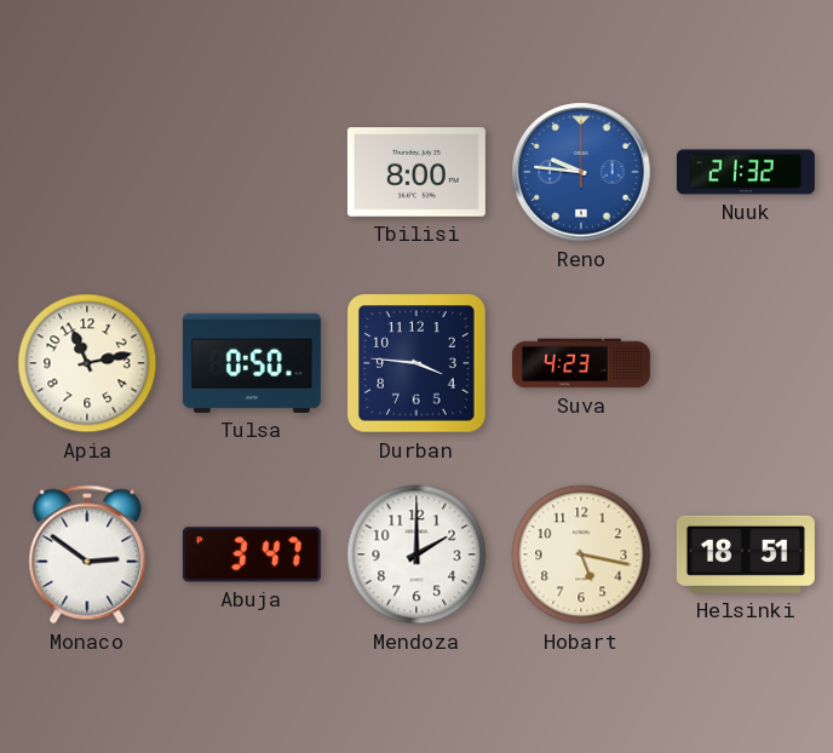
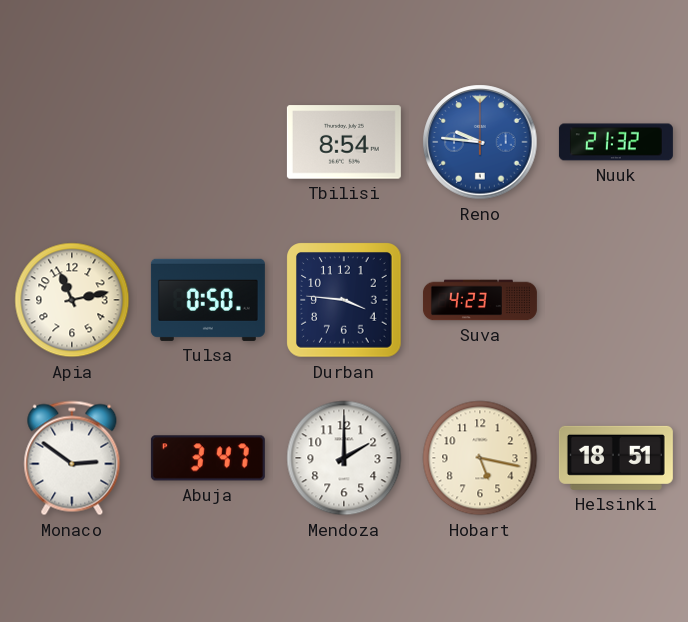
Tbilisi: 8:00 -> 8:54
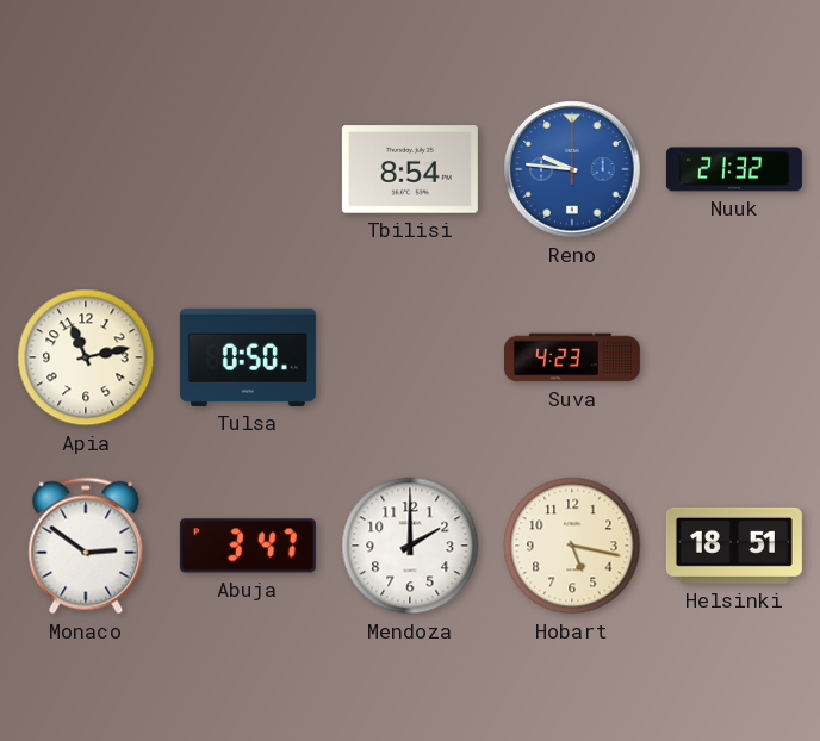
Durban: 3:46 -> none
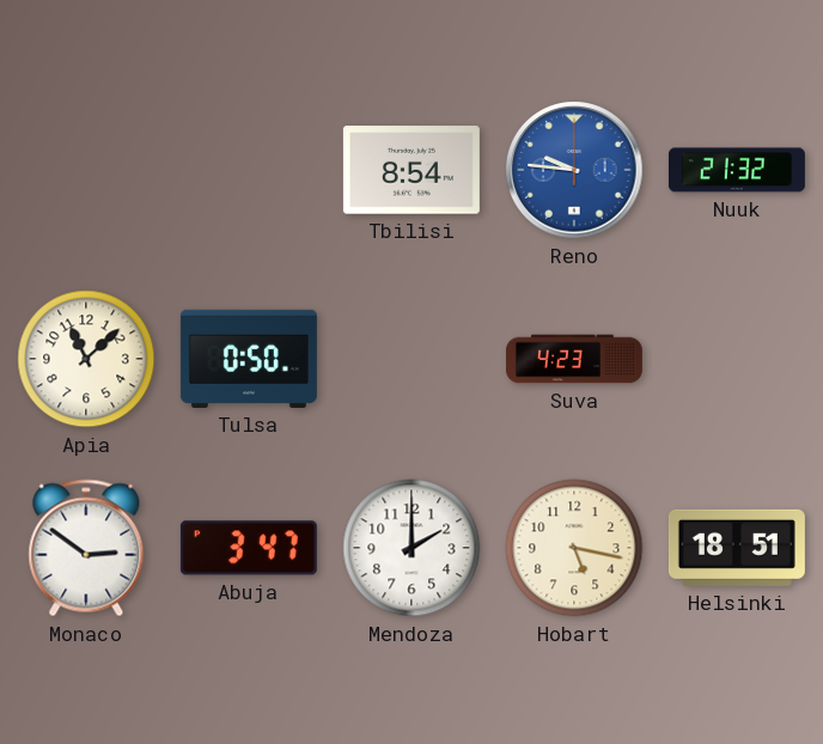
Apia: 11:13 -> 11:08
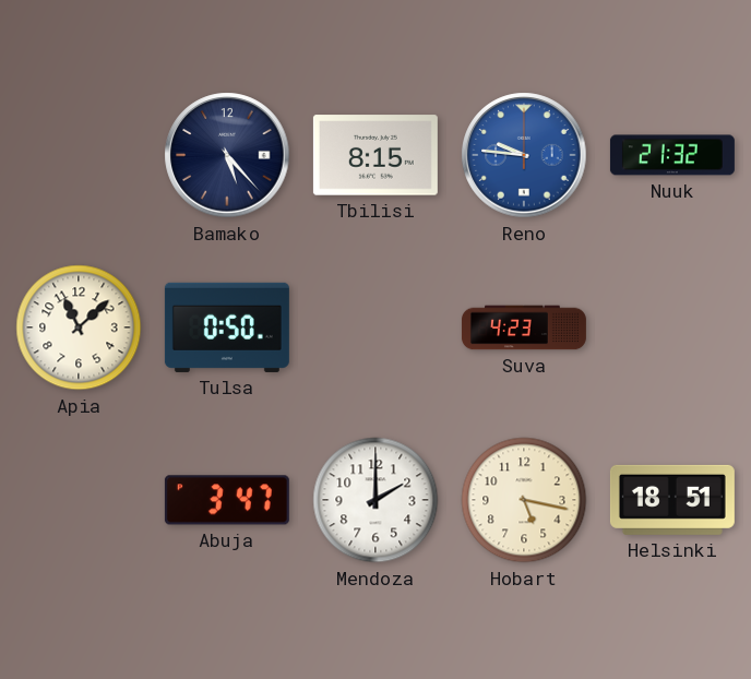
Bamako: none -> 5:23
Tbilisi: 8:54 -> 8:15
Monaco: 2:51 -> none
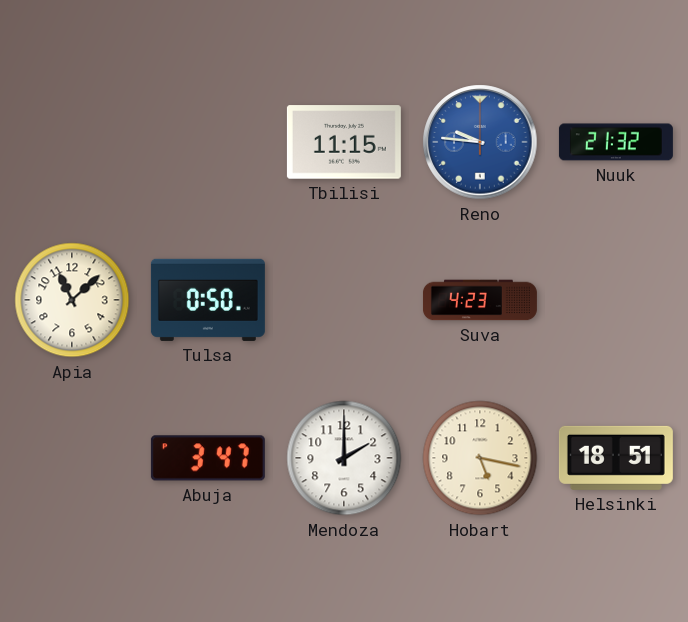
Bamako: 5:23 -> none
Tbilisi: 8:15 -> 11:15
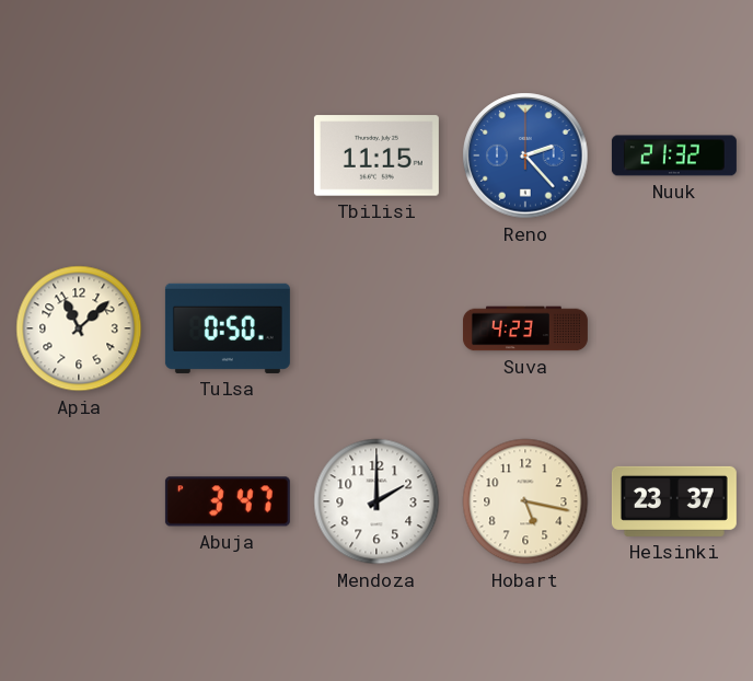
Reno: 9:46 -> 2:23
Helsinki: 18:51 -> 23:37
